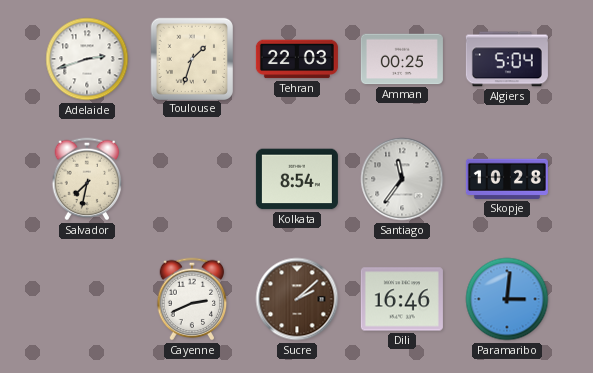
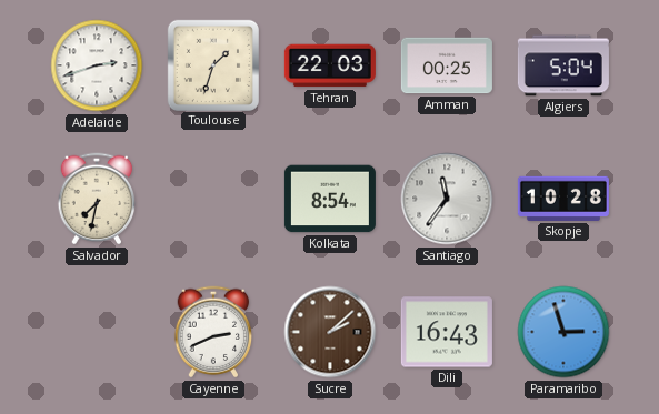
Dili: 16:46 -> 16:43
Paramaribo: 3:01 -> 2:57
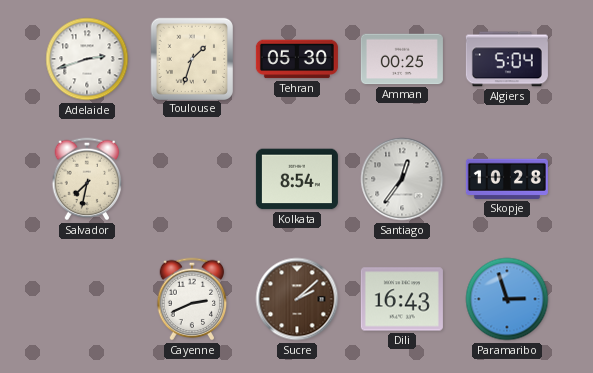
Tehran: 22:03 -> 05:30
Santiago: 11:36 -> 12:36
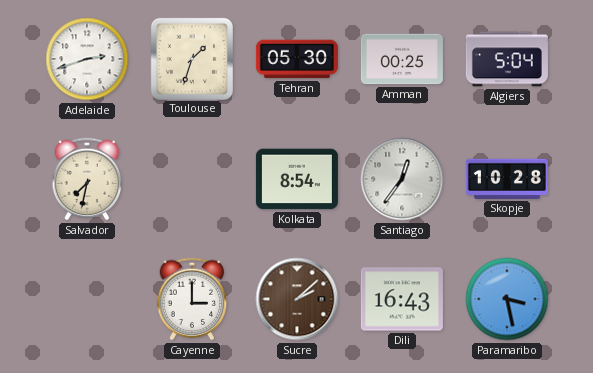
Cayenne: 2:41 -> 3:00
Paramaribo: 2:57 -> 3:28
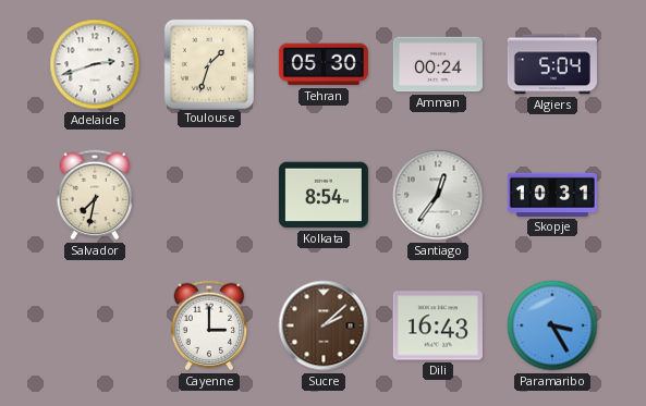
Amman: 00:25 -> 00:24
Skopje: 10:28 -> 10:31
Paramaribo: 3:28 -> 3:25
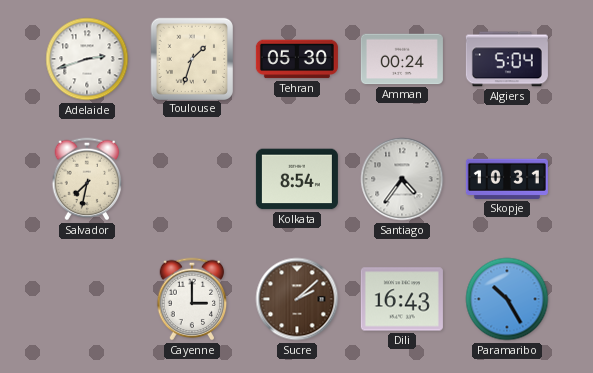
Santiago: 12:36 -> 4:36
Paramaribo: 3:25 -> 10:25
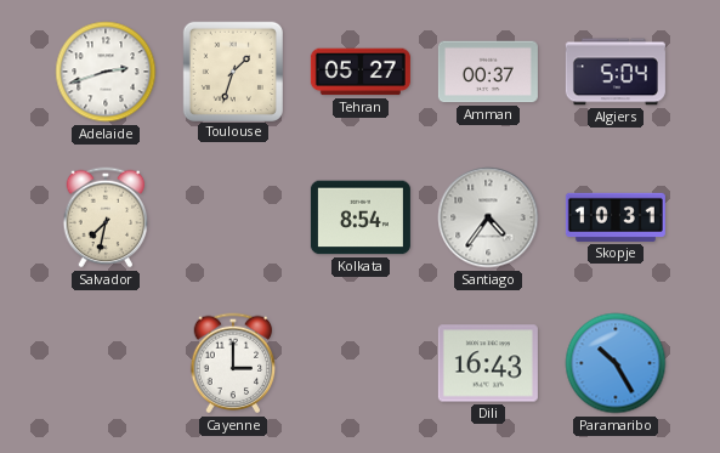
Tehran: 05:30 -> 05:27
Amman: 00:24 -> 00:37
Sucre: 2:08 -> none
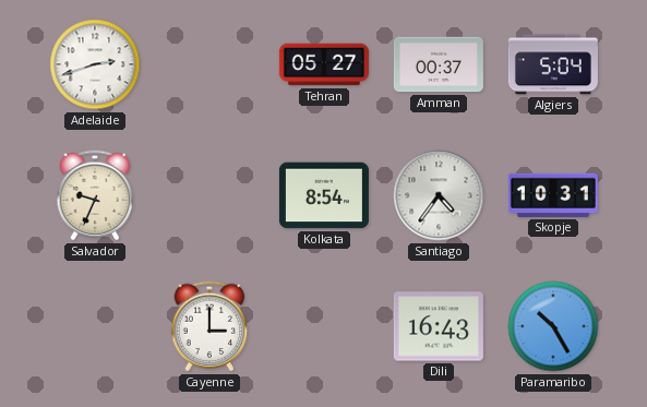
Toulouse: 1:33 -> none
Salvador: 7:32 -> 9:34
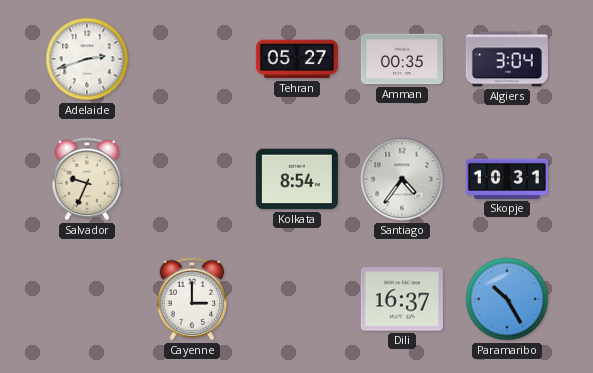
Amman: 00:37 -> 00:35
Algiers: 5:04 -> 3:04
Dili: 16:43 -> 16:37
